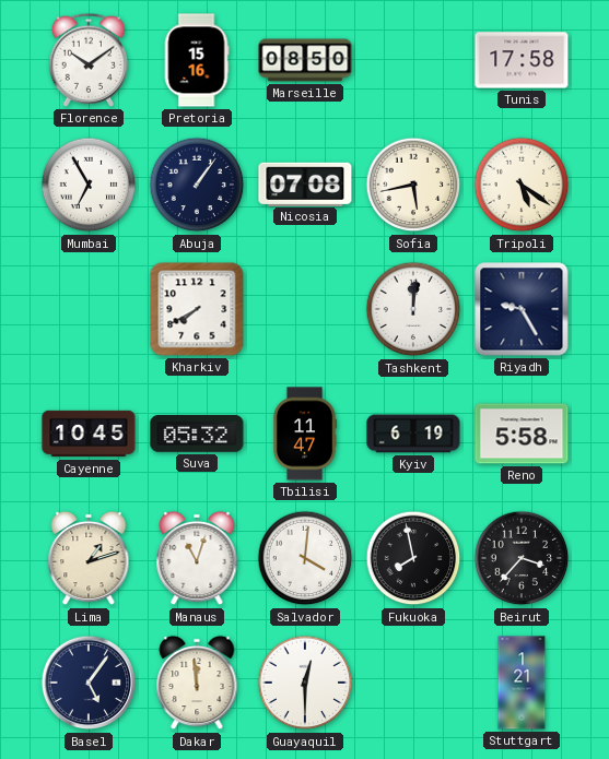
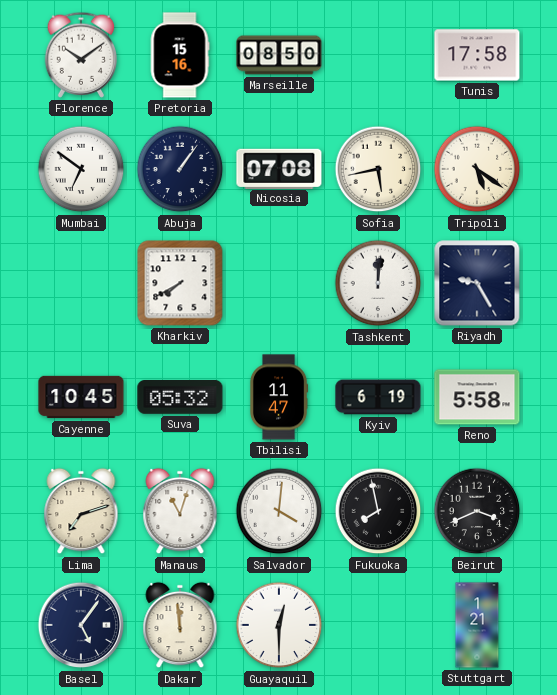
Mumbai: 6:55 -> 6:51
Lima: 1:12 -> 7:12
Beirut: 3:37 -> 3:41
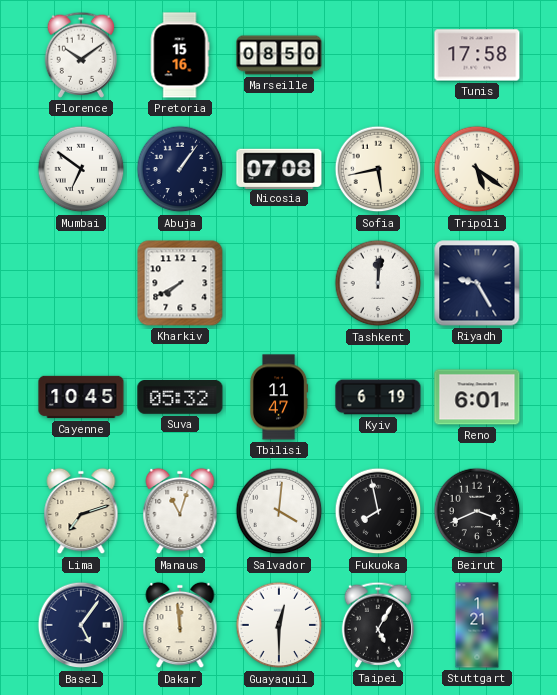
Reno: 5:58 -> 6:01
Taipei: none -> 5:05
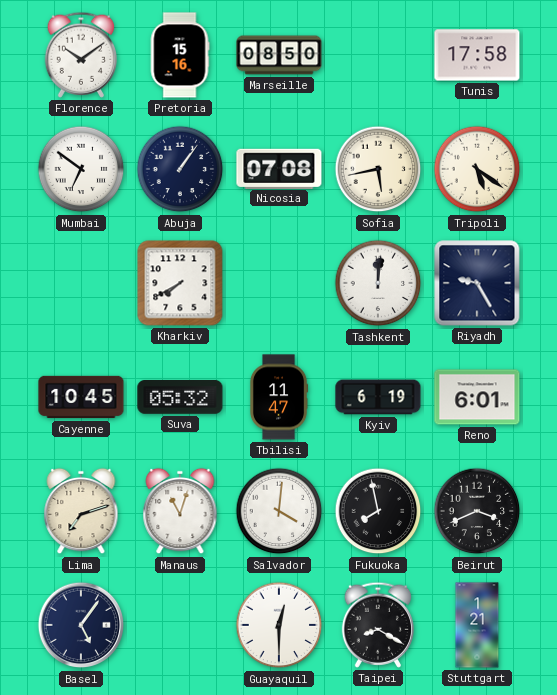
Dakar: 11:59 -> none
Taipei: 5:05 -> 8:20
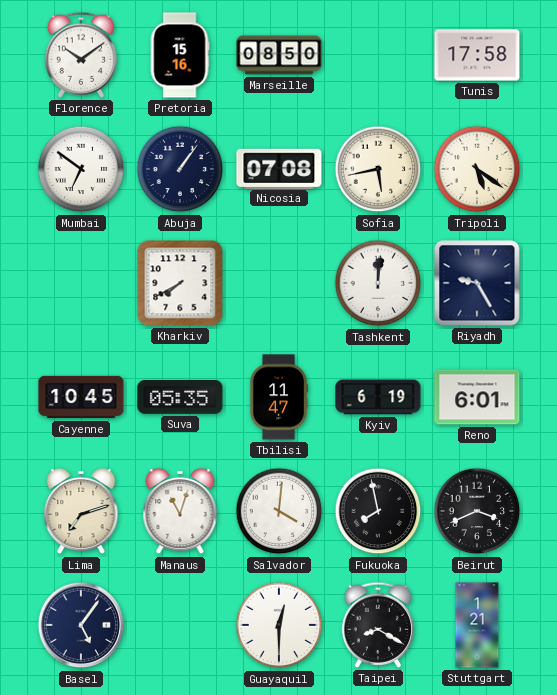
Suva: 05:32 -> 05:35
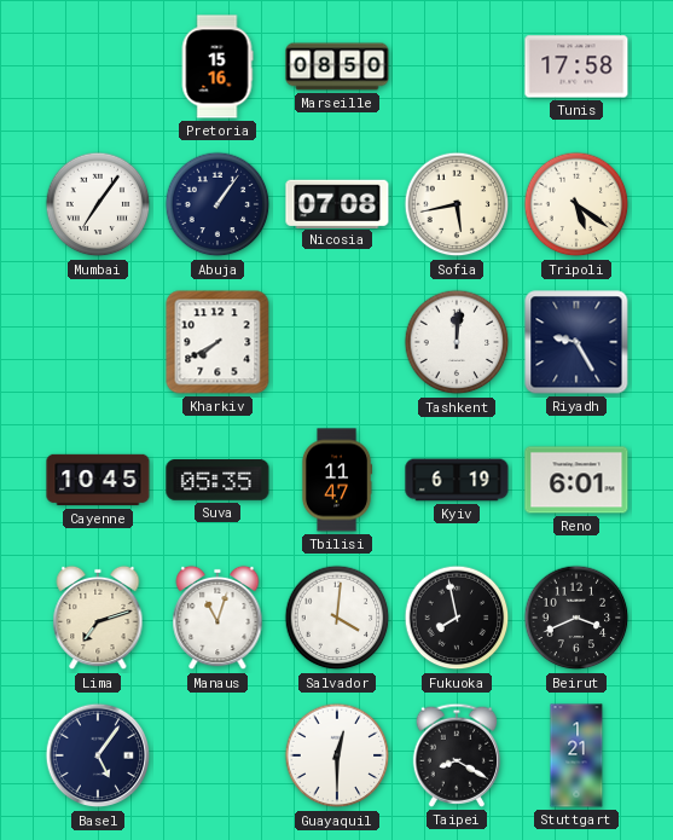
Florence: 10:09 -> none
Mumbai: 6:51 -> 7:06
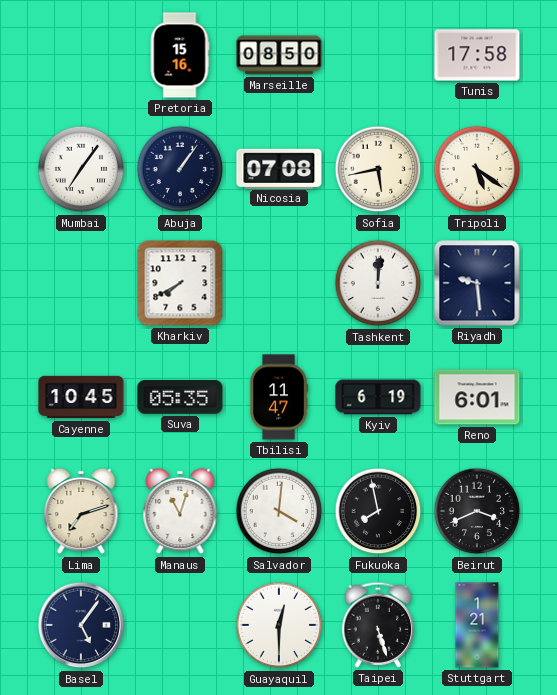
Riyadh: 9:25 -> 9:29
Taipei: 8:20 -> 5:27
